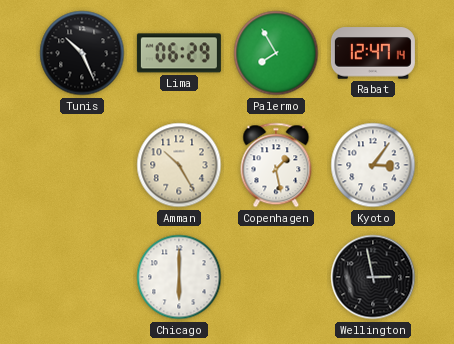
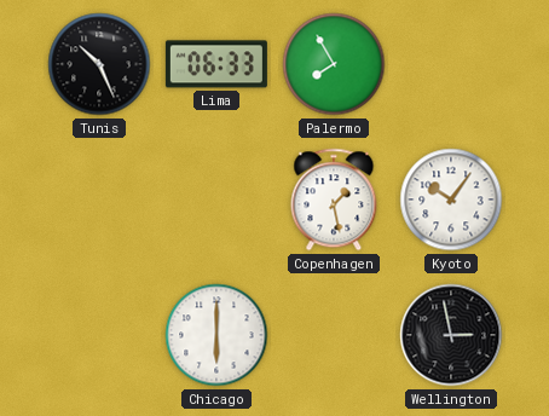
Lima: 06:29 -> 06:33
Rabat: 12:47 -> none
Amman: 10:25 -> none
Kyoto: 3:06 -> 10:06
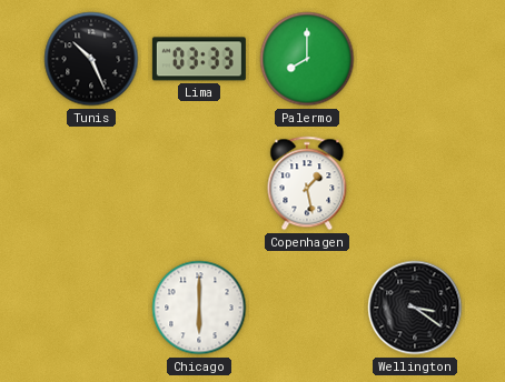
Lima: 06:33 -> 03:33
Palermo: 7:55 -> 8:00
Kyoto: 10:06 -> none
Wellington: 2:58 -> 3:21
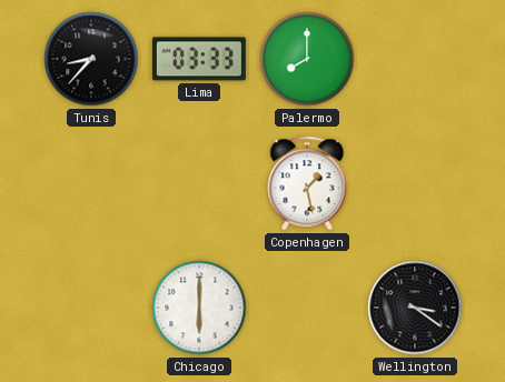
Tunis: 10:26 -> 8:37
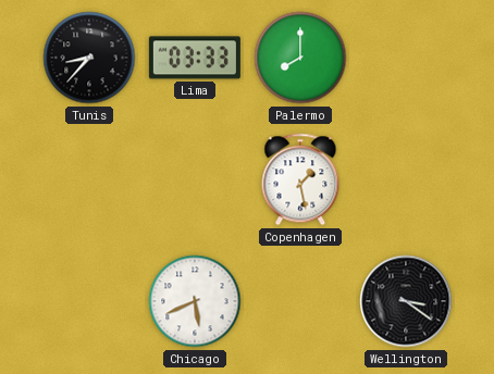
Chicago: 6:00 -> 5:41
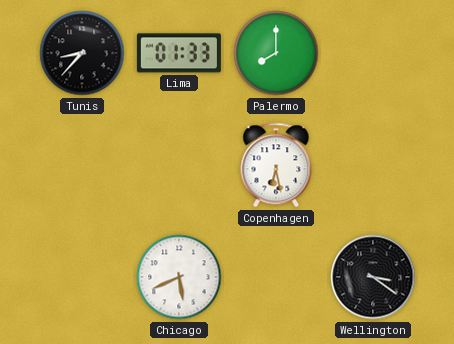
Lima: 03:33 -> 01:33
Copenhagen: 1:28 -> 6:28
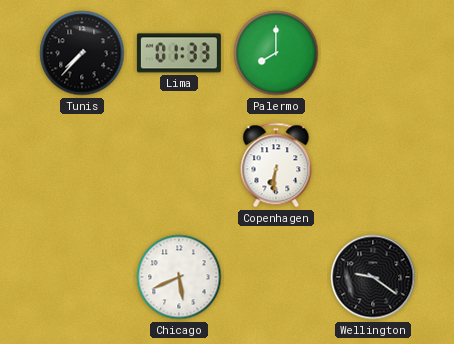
Tunis: 8:37 -> 7:37
Copenhagen: 6:28 -> 6:31
Wellington: 3:21 -> 9:21
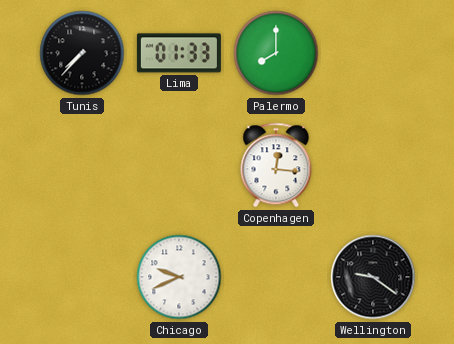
Copenhagen: 6:31 -> 12:16
Chicago: 5:41 -> 9:41
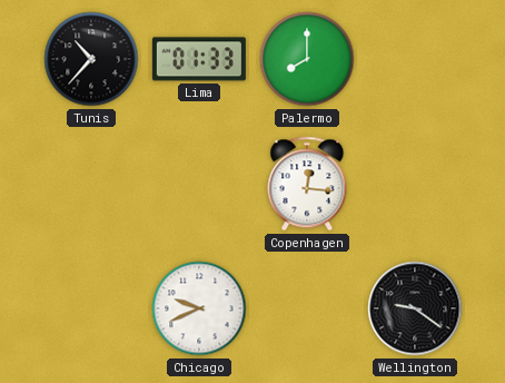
Tunis: 7:37 -> 10:37
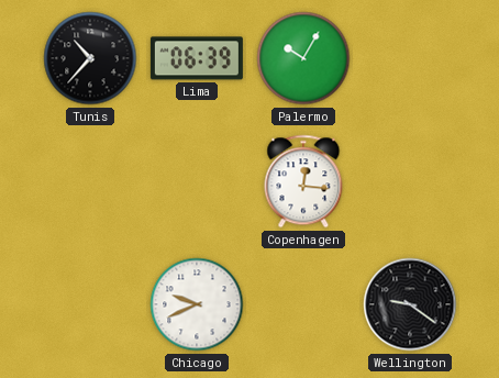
Lima: 01:33 -> 06:39
Palermo: 8:00 -> 10:05
